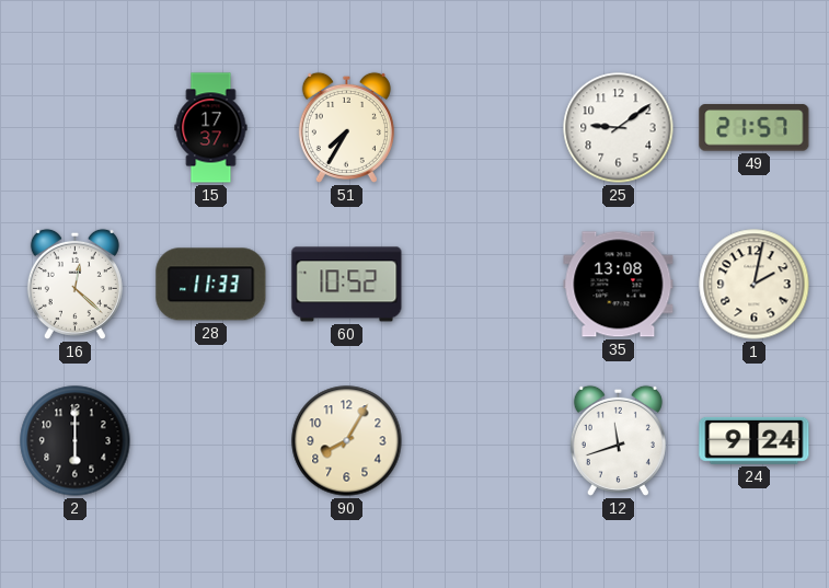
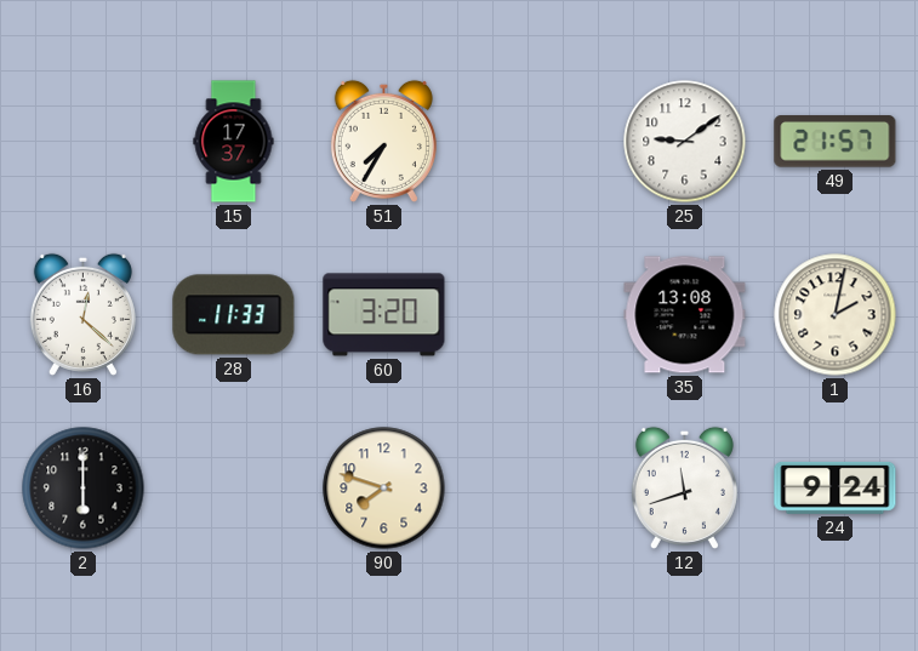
60: 10:52 -> 3:20
90: 8:05 -> 7:48
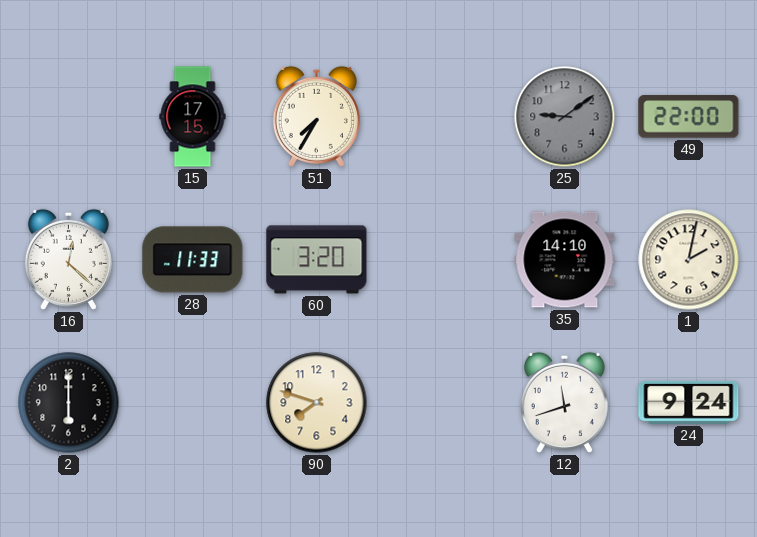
15: 17:37 -> 17:15
25 dial: white -> grey
49: 21:57 -> 22:00
35: 13:08 -> 14:10
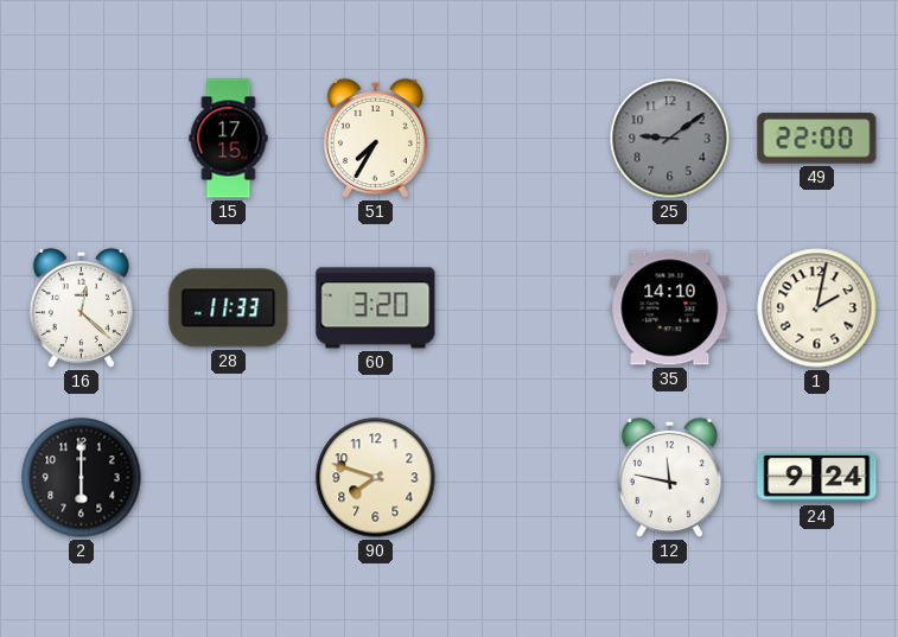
12: 11:42 -> 11:47
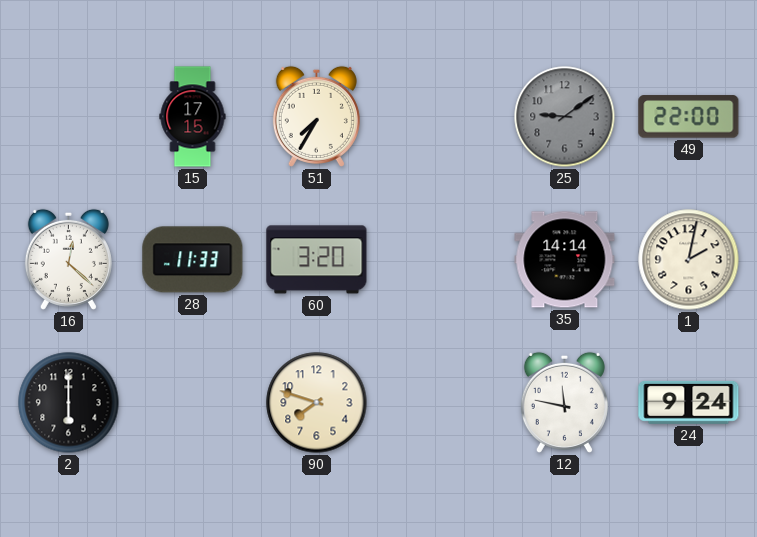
35: 14:10 -> 14:14
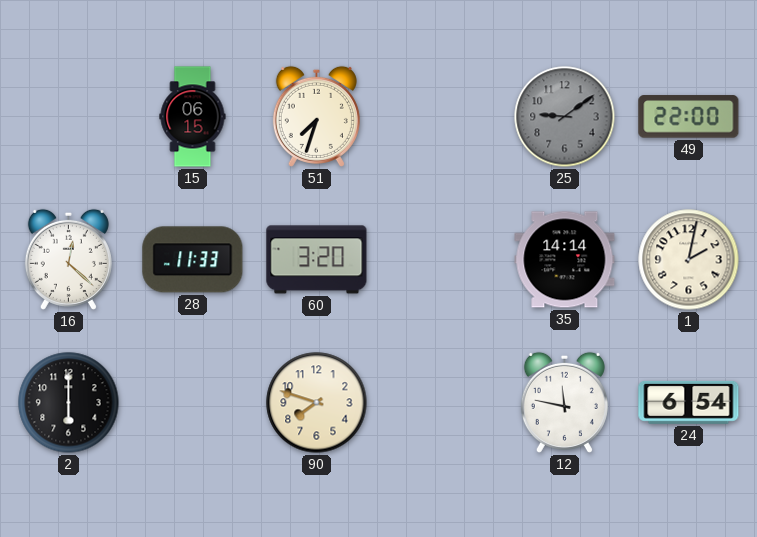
15: 17:15 -> 06:15
51: 7:35 -> 7:33
24: 9:24 -> 6:54
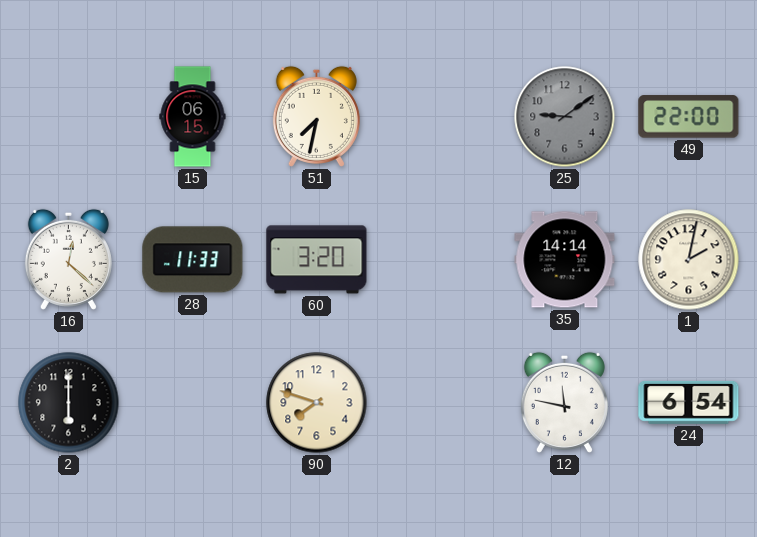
51: 7:33 -> 7:32
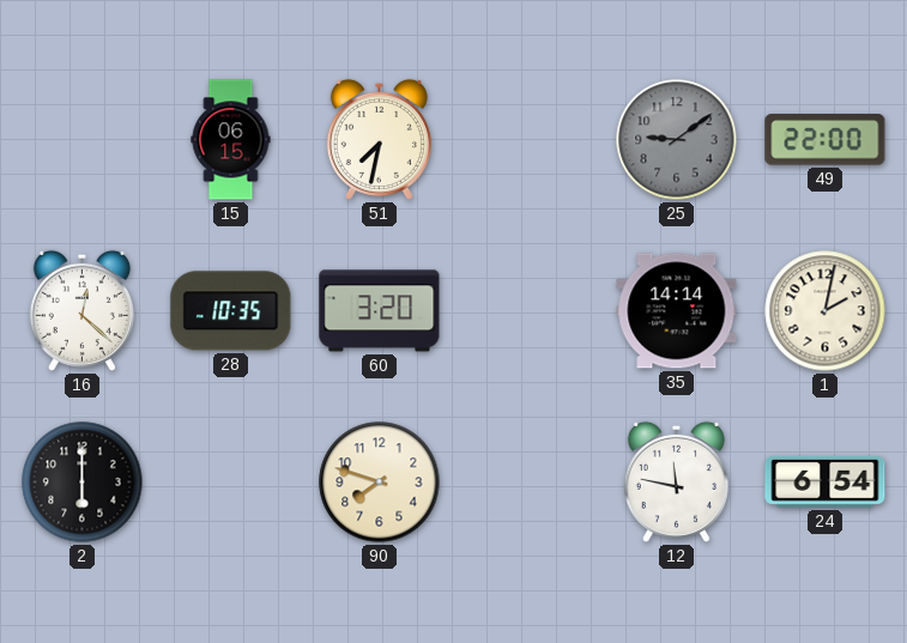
28: 11:33 -> 10:35
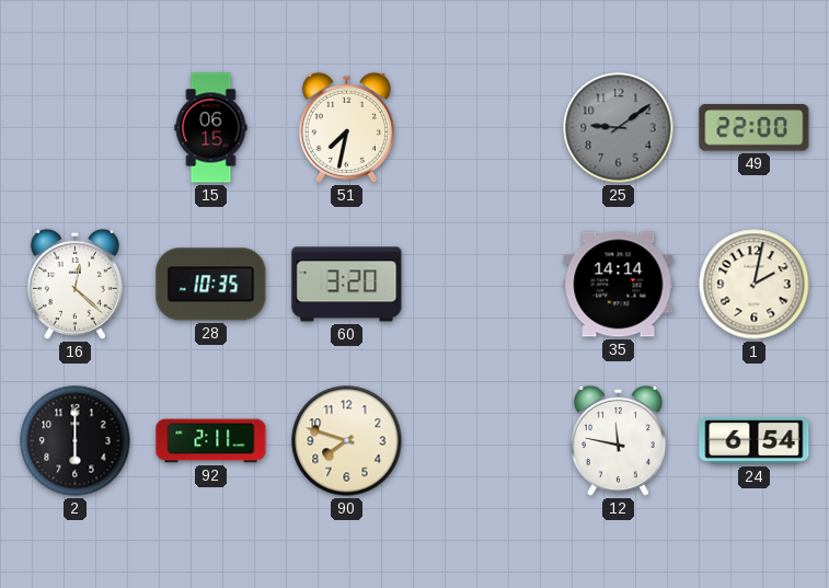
92: none -> 2:11
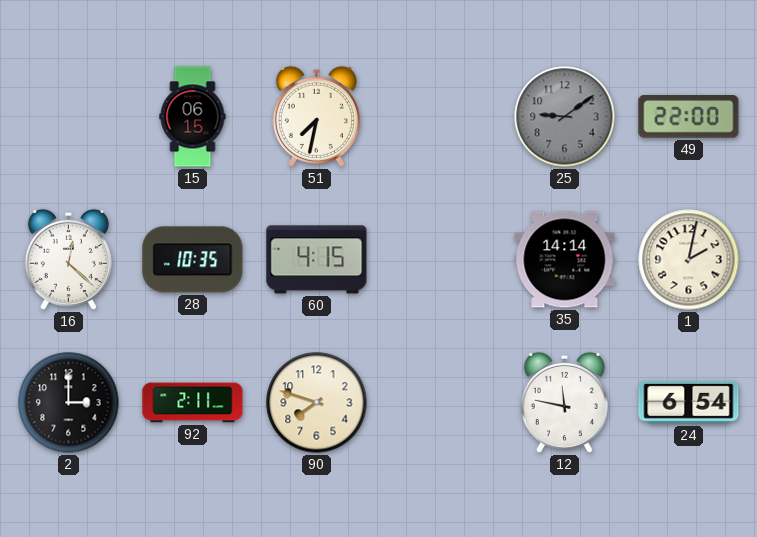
60: 3:20 -> 4:15
2: 6:00 -> 3:00
